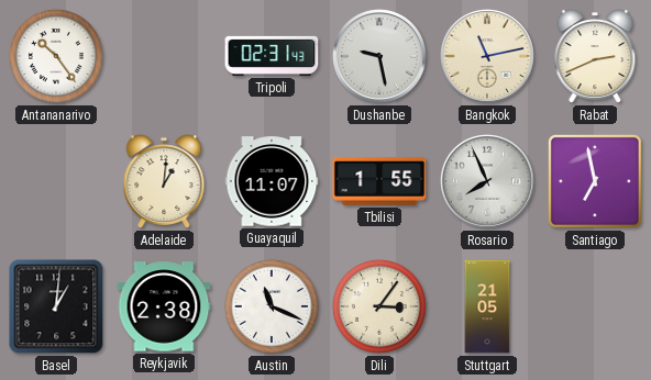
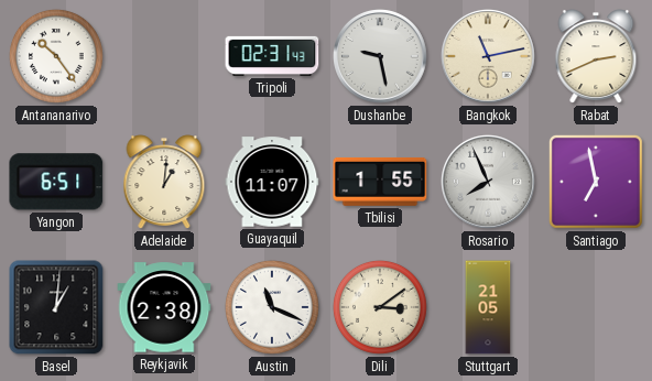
Yangon: none -> 6:51
Dili: 3:06 -> 3:09
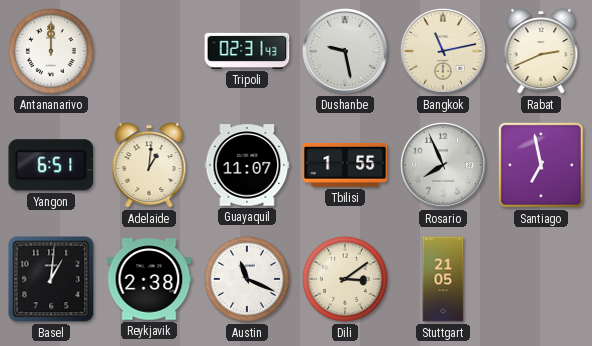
Antananarivo: 10:24 -> 12:00
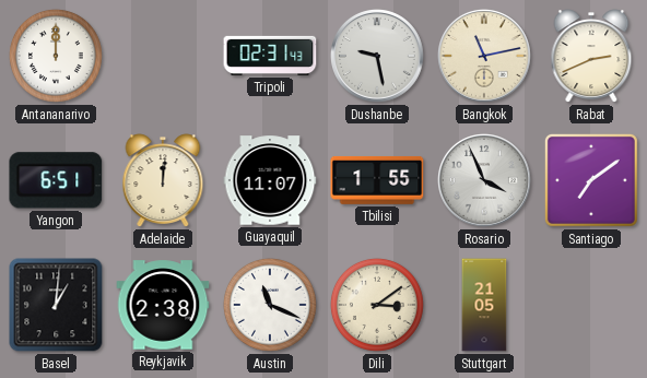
Adelaide: 1:01 -> 12:01
Rosario: 7:56 -> 3:56
Santiago: 6:58 -> 7:09
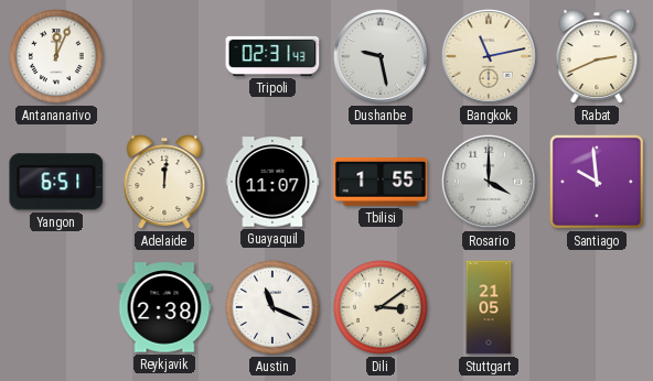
Antananarivo: 12:00 -> 12:04
Rosario: 3:56 -> 4:00
Santiago: 7:09 -> 9:59
Basel: 1:01 -> none
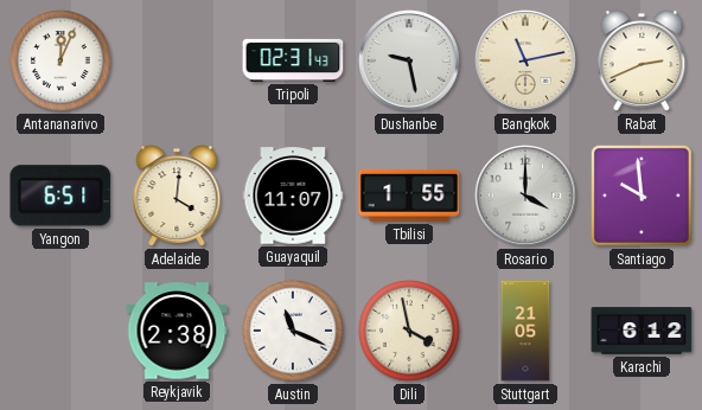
Adelaide: 12:01 -> 4:01
Dili: 3:09 -> 3:58
Karachi: none -> 6:12
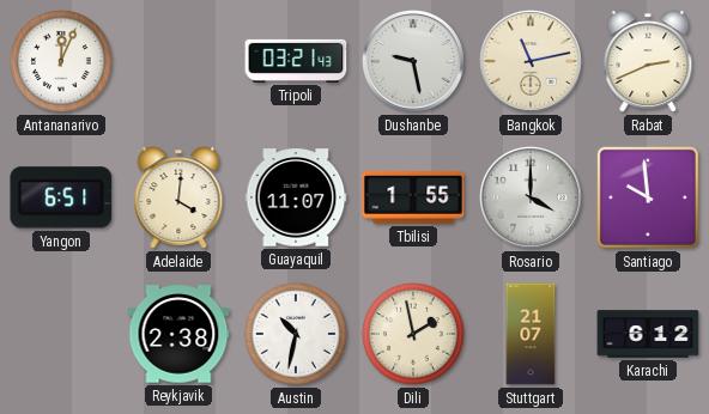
Tripoli: 02:31 -> 03:21
Austin: 11:19 -> 10:32
Dili: 3:58 -> 1:58
Stuttgart: 21:05 -> 21:07
